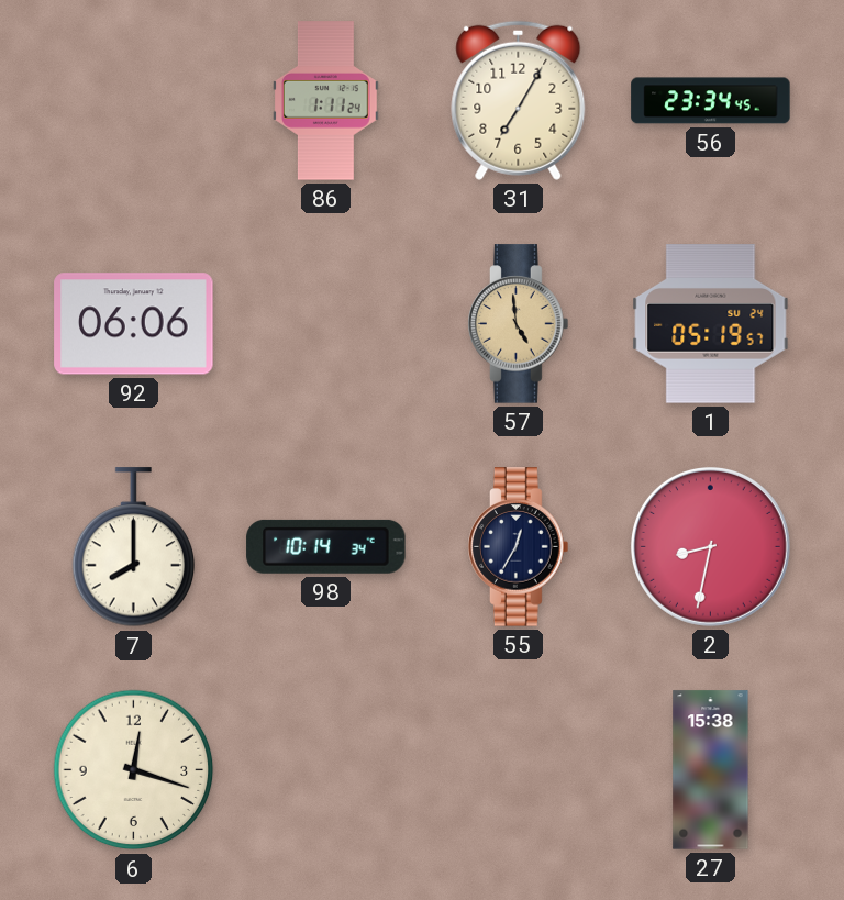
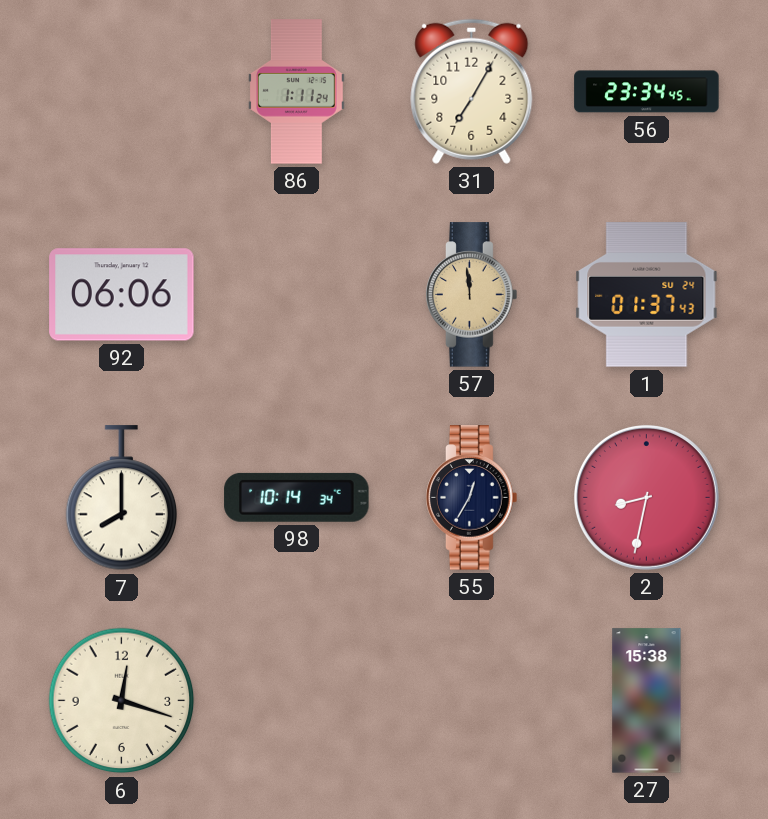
57: 4:59 -> 11:59
1: 05:19 -> 01:37
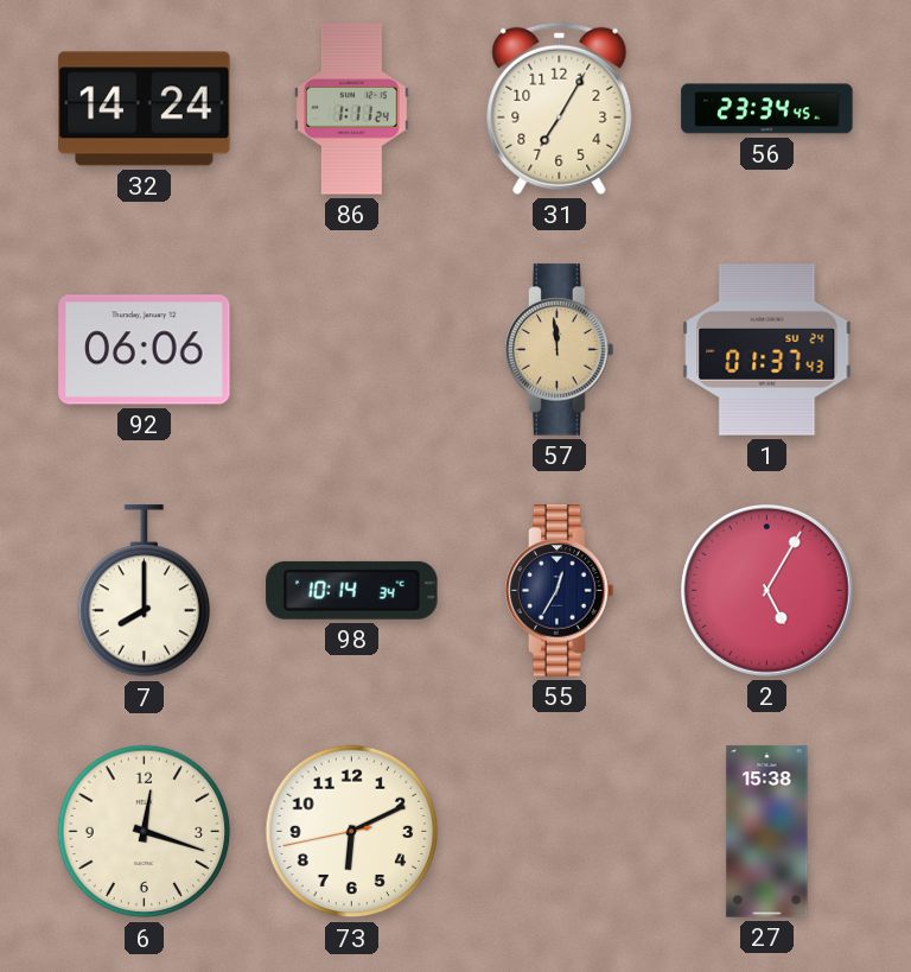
32: none -> 14:24
2: 8:32 -> 5:05
73: none -> 6:10
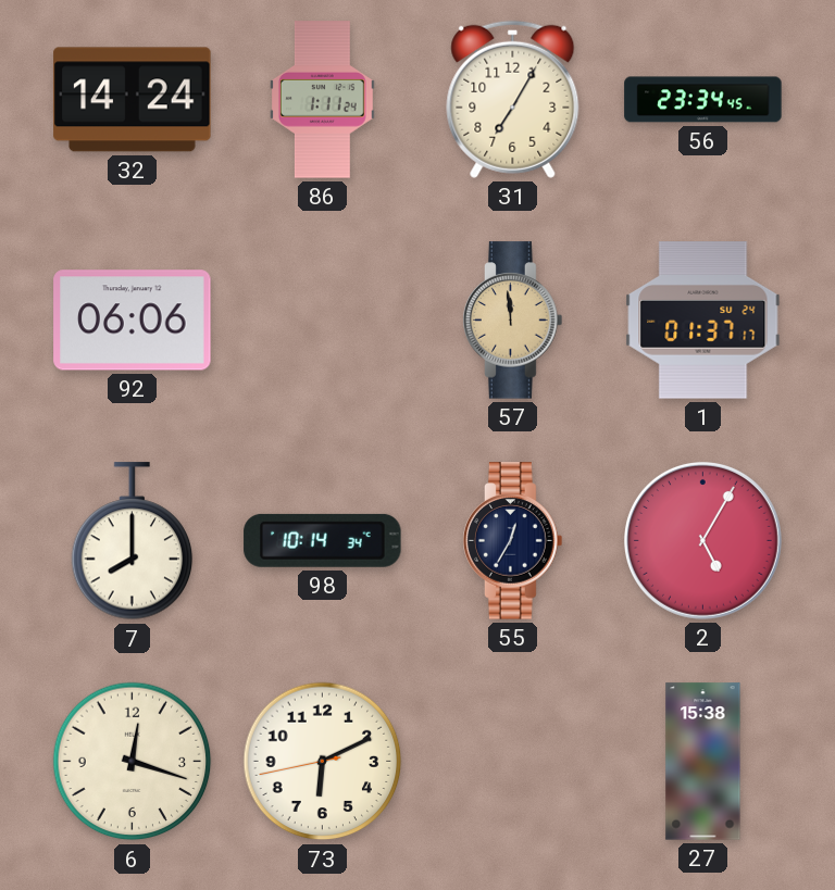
1: 01:37:43 -> 01:37:17
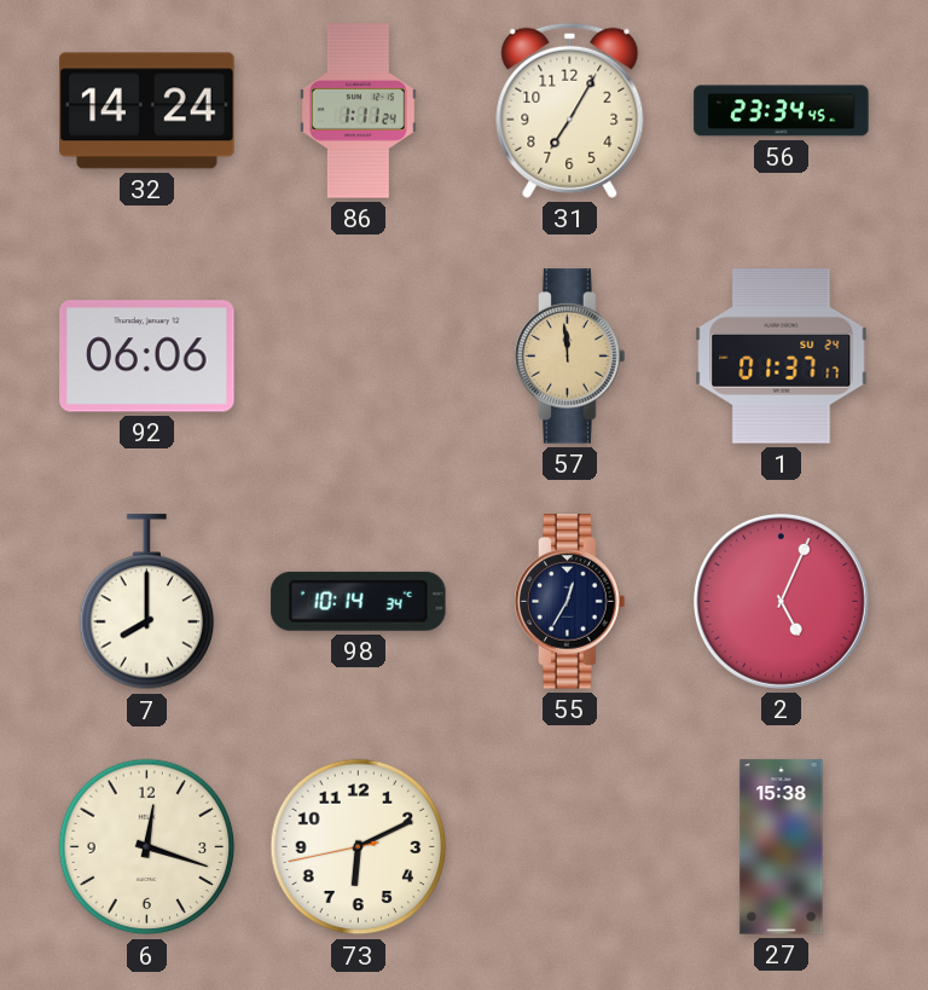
2: 5:05 -> 5:04
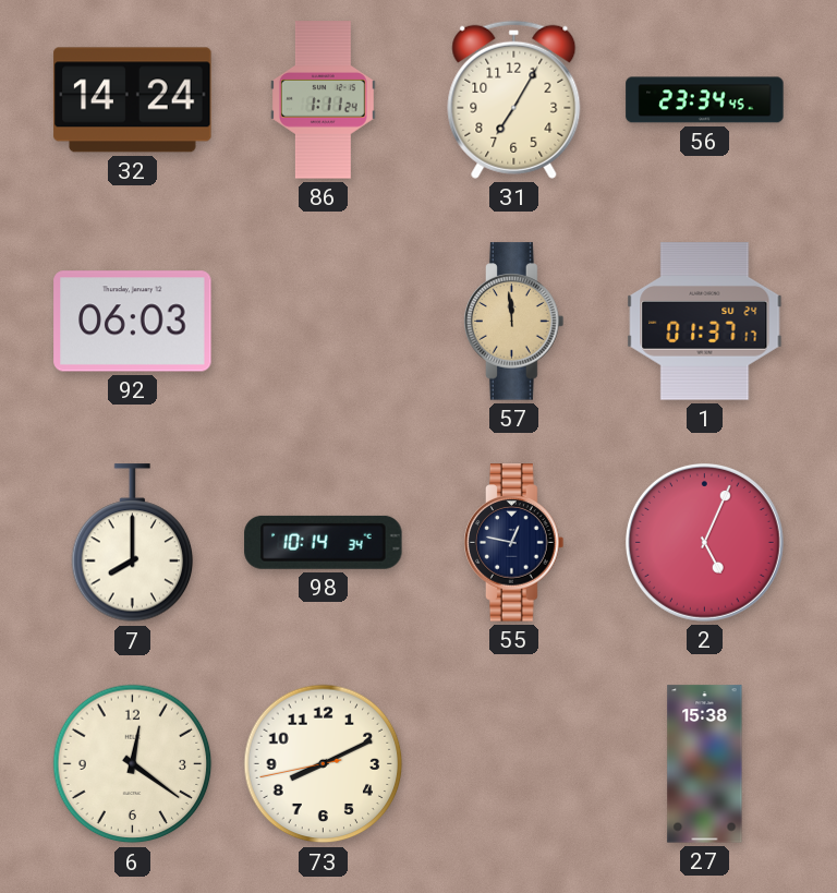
92: 06:06 -> 06:03
55: 12:35 -> 12:47
6: 12:18 -> 12:21
73: 6:10 -> 8:10
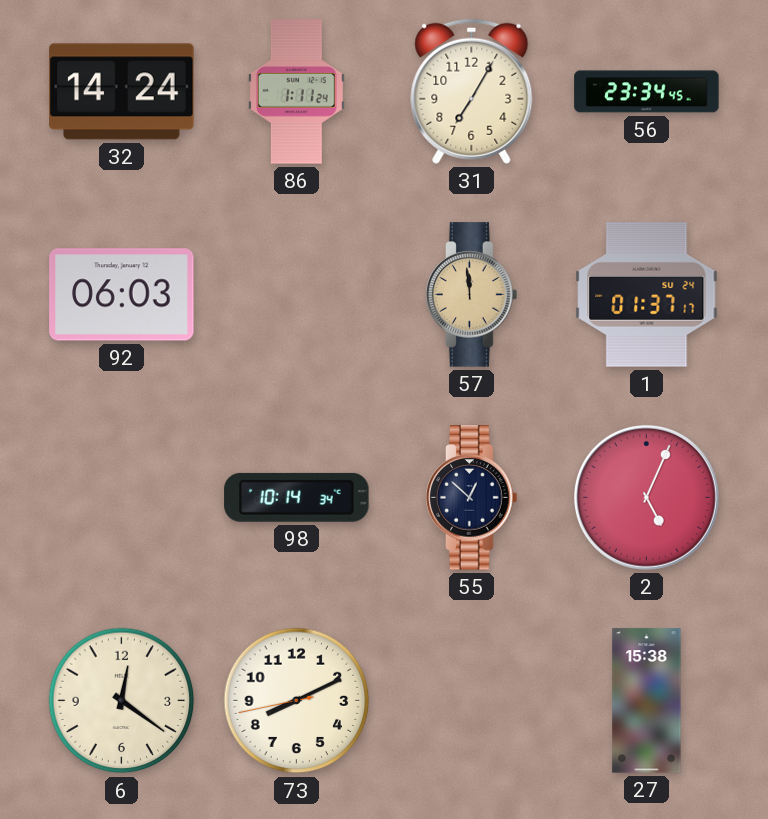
7: 8:00 -> none
55: 12:47 -> 12:52
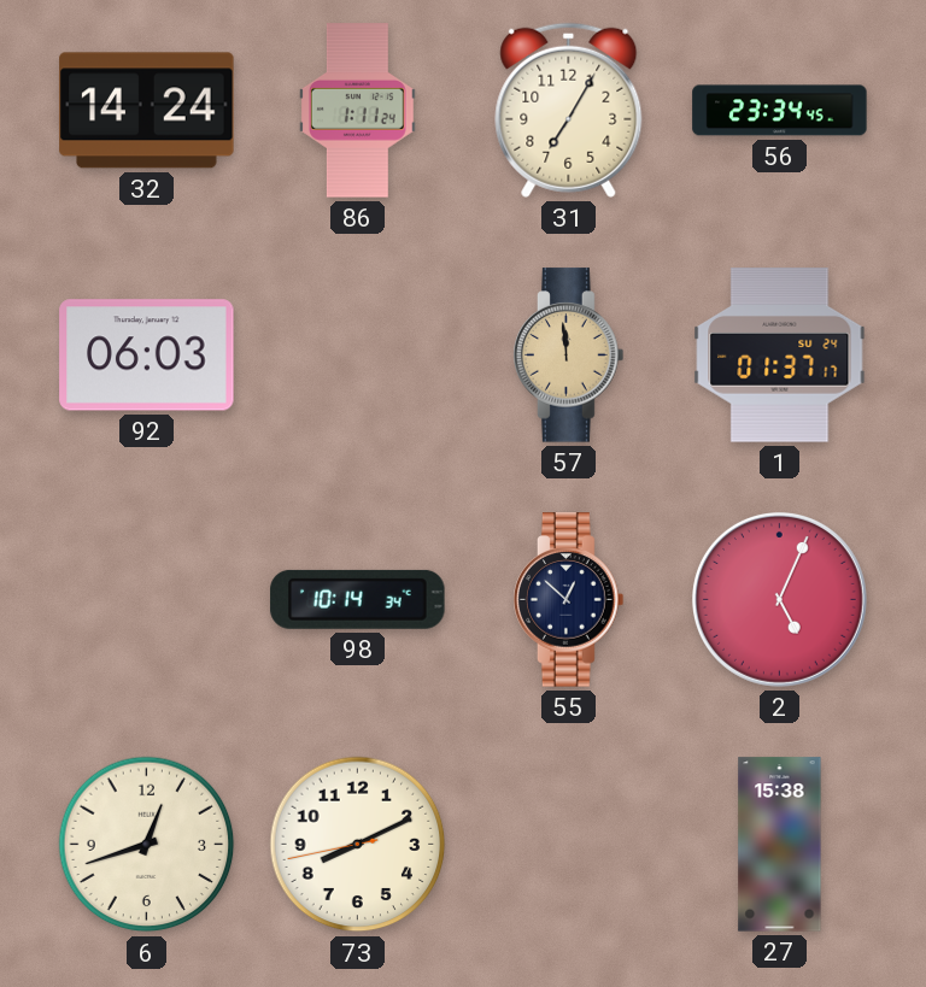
6: 12:21 -> 12:42
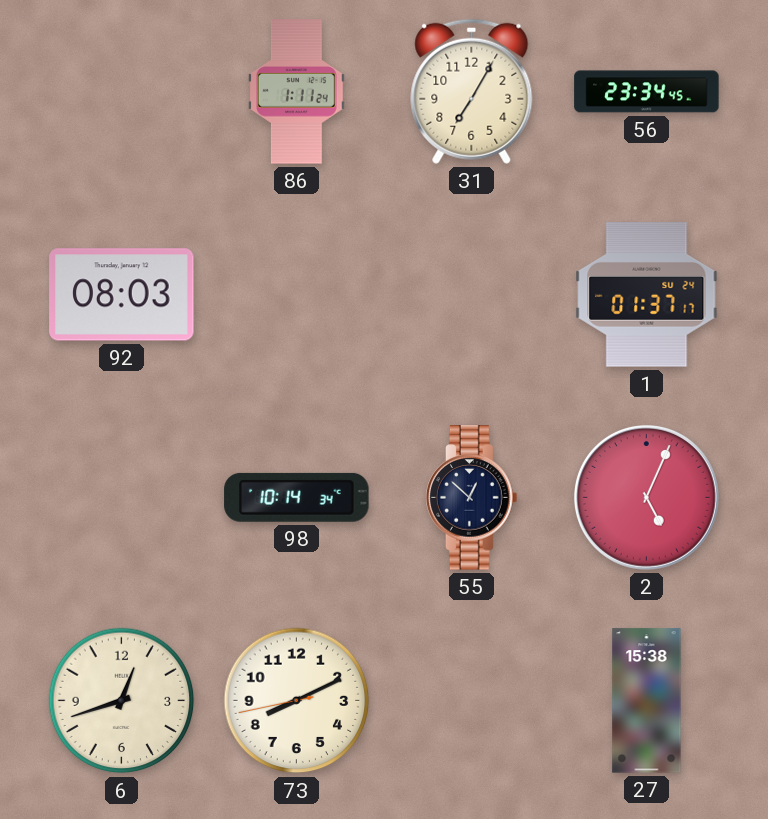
32: 14:24 -> none
92: 06:03 -> 08:03
57: 11:59 -> none
